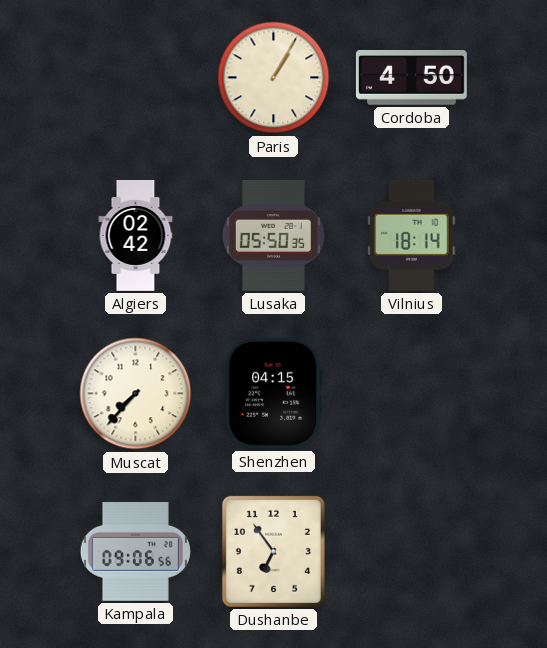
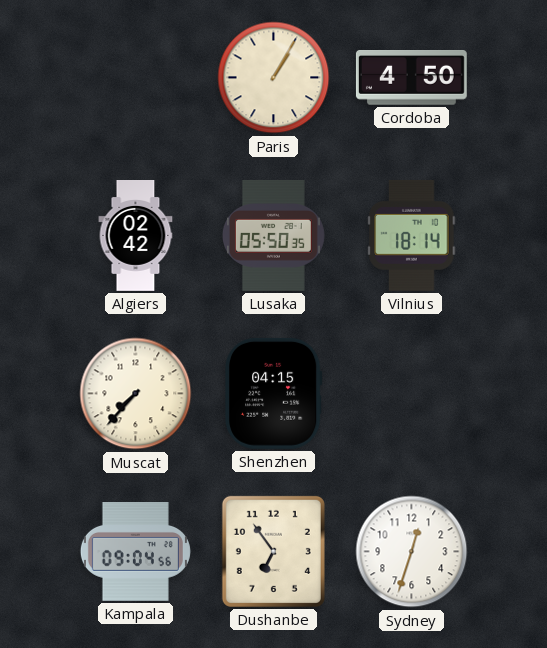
Kampala: 09:06 -> 09:04
Sydney: none -> 12:33
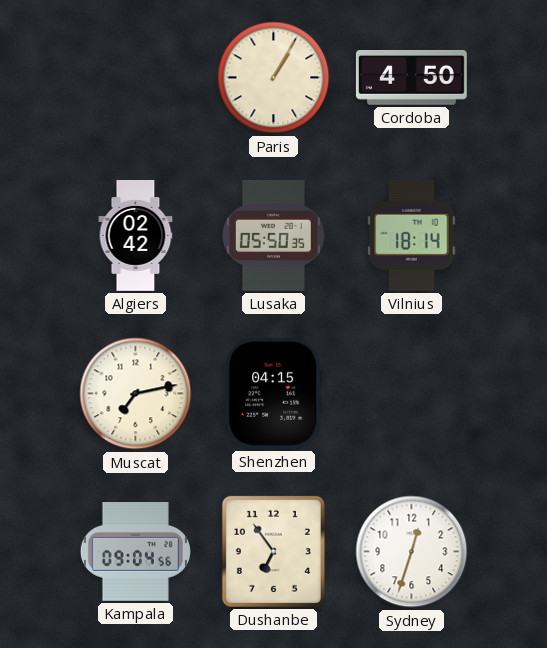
Muscat: 7:37 -> 7:13
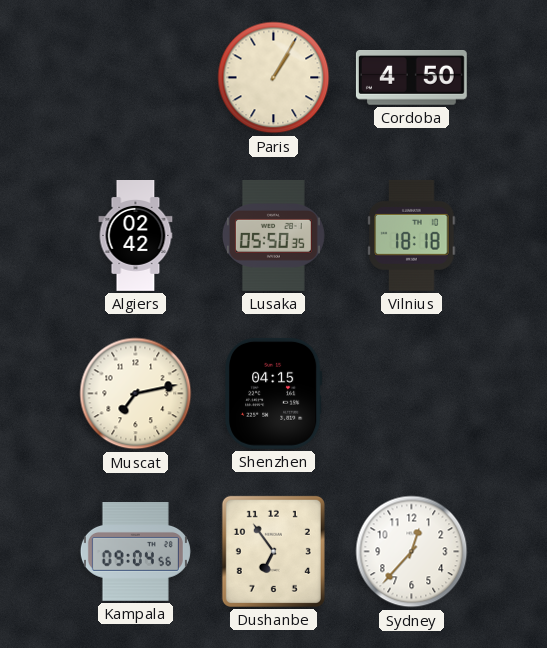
Vilnius: 18:14 -> 18:18
Sydney: 12:33 -> 12:37
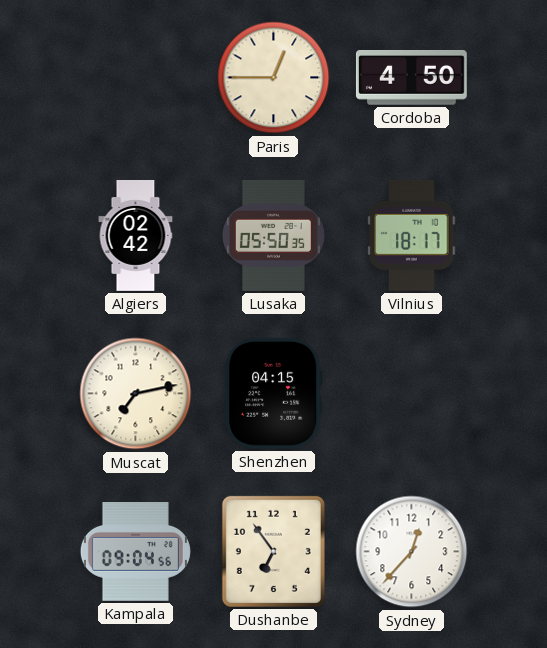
Paris: 1:05 -> 12:45
Vilnius: 18:18 -> 18:17
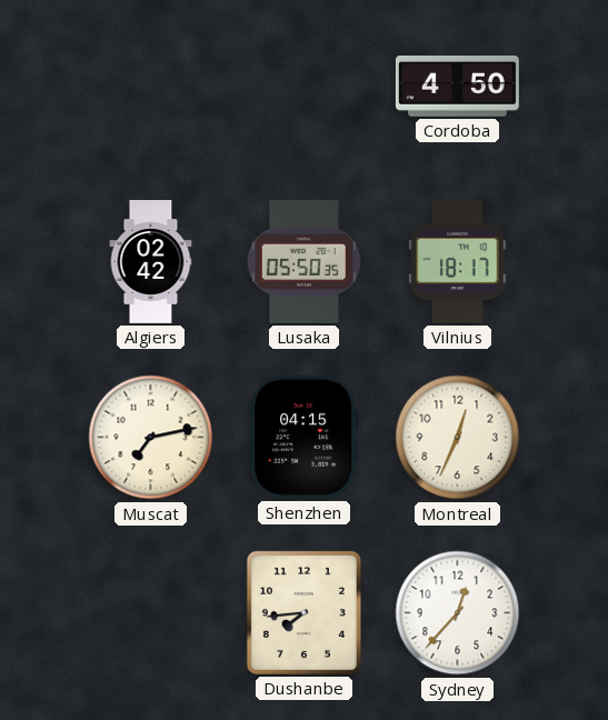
Paris: 12:45 -> none
Montreal: none -> 12:34
Kampala: 09:04 -> none
Dushanbe: 6:54 -> 7:44
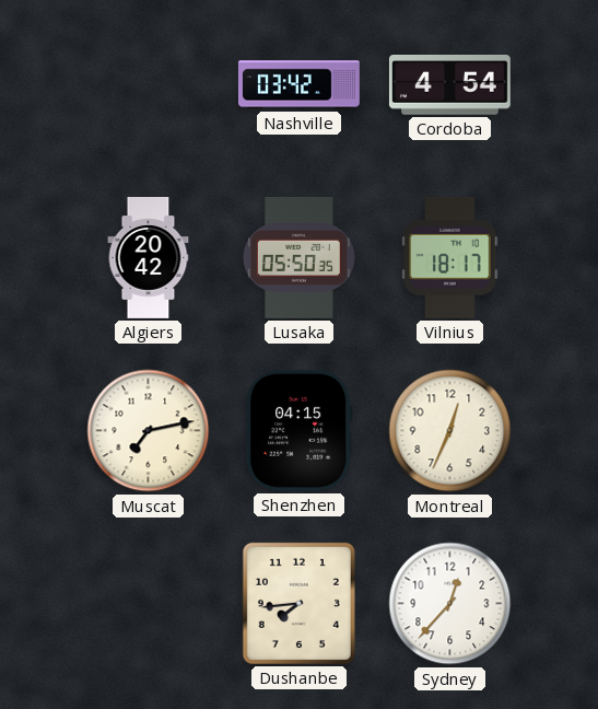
Nashville: none -> 03:42
Cordoba: 4:50 -> 4:54
Algiers: 02:42 -> 20:42
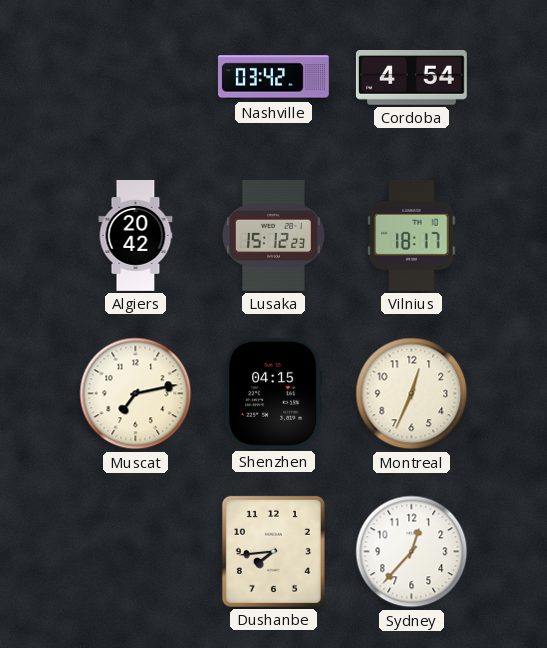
Lusaka: 05:50 -> 15:12
